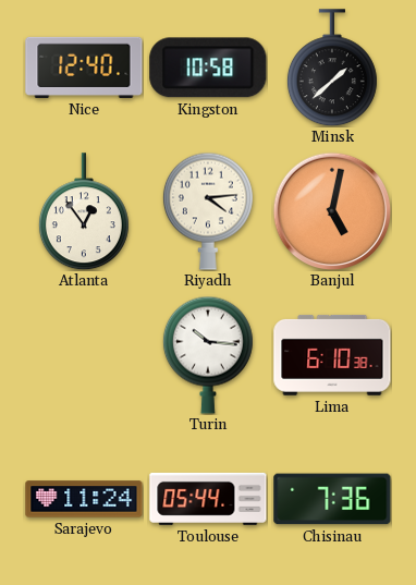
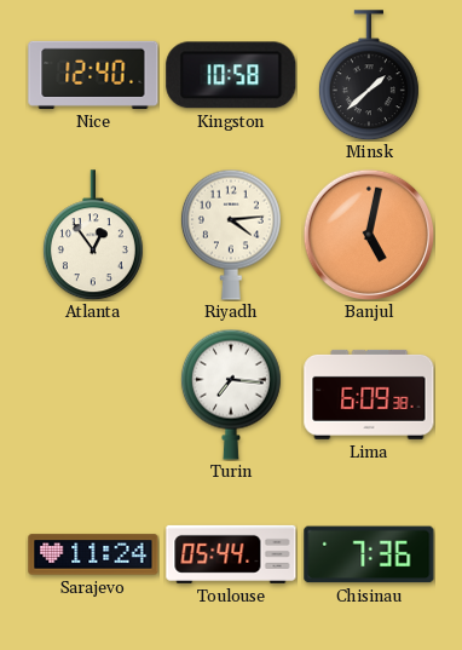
Turin: 10:16 -> 7:16
Lima: 6:10 -> 6:09
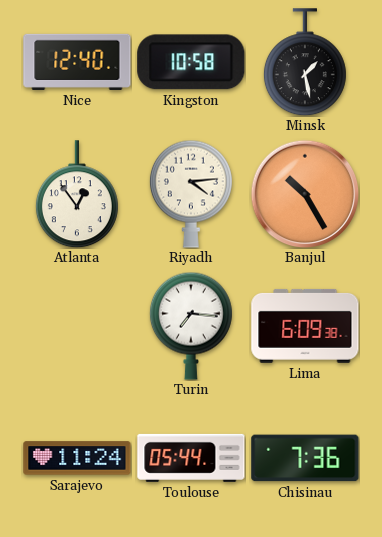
Minsk: 1:38 -> 1:28
Banjul: 5:02 -> 10:25
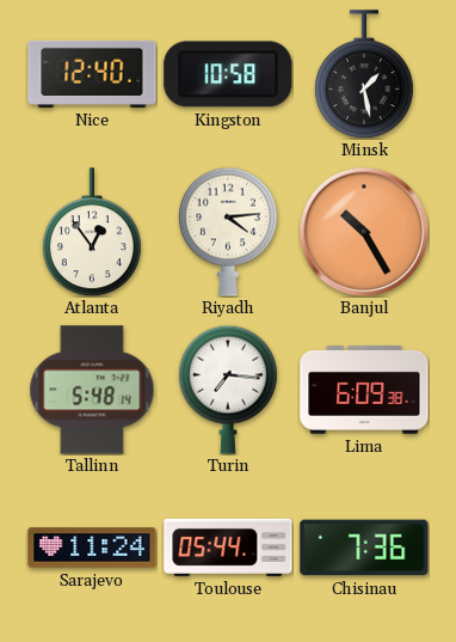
Tallinn: none -> 5:48
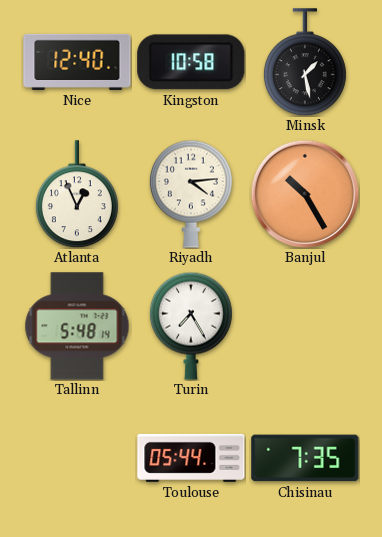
Atlanta: 12:54 -> 12:56
Turin: 7:16 -> 7:25
Lima: 6:09 -> none
Sarajevo: 11:24 -> none
Chisinau: 7:36 -> 7:35
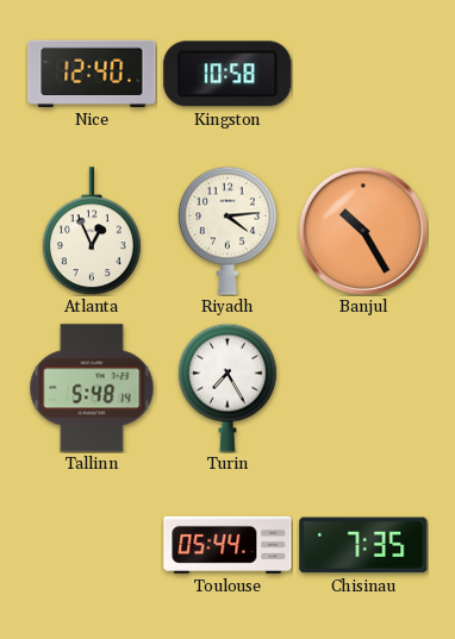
Minsk: 1:28 -> none
